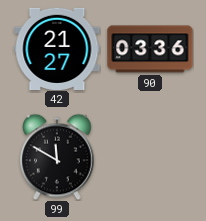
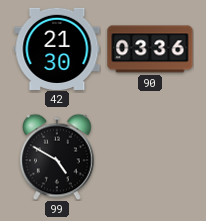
42: 21:27 -> 21:30
99: 11:50 -> 4:50
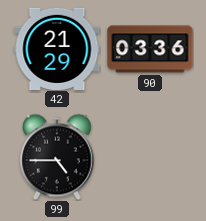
42: 21:30 -> 21:29
99: 4:50 -> 4:45
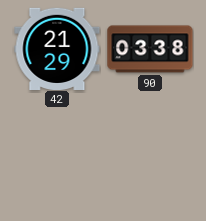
90: 03:36 -> 03:38
99: 4:45 -> none
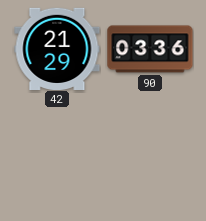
90: 03:38 -> 03:36
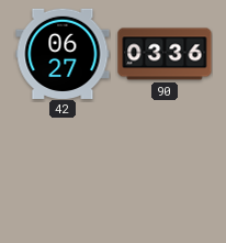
42: 21:29 -> 06:27
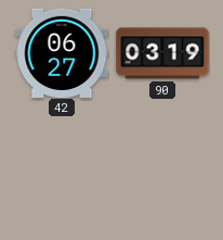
90: 03:36 -> 03:19
